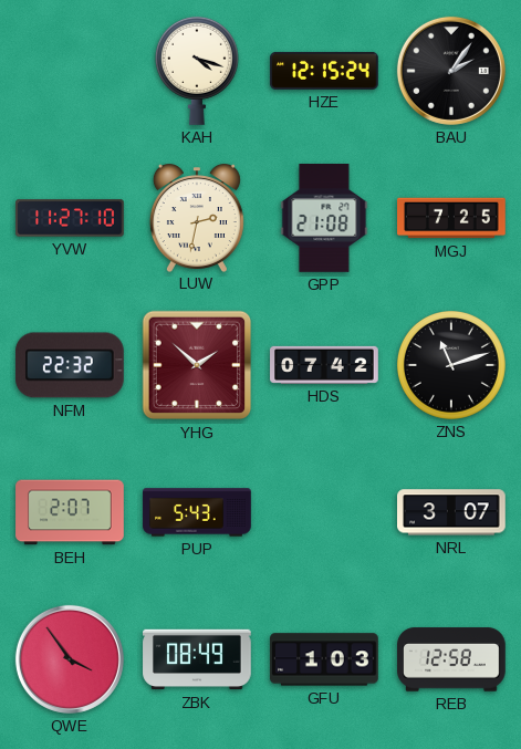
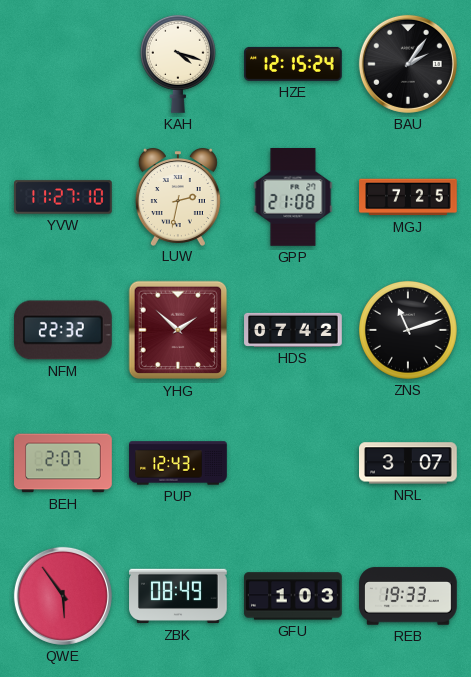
PUP: 5:43 -> 12:43
QWE: 3:54 -> 5:54
REB: 12:58 -> 19:33
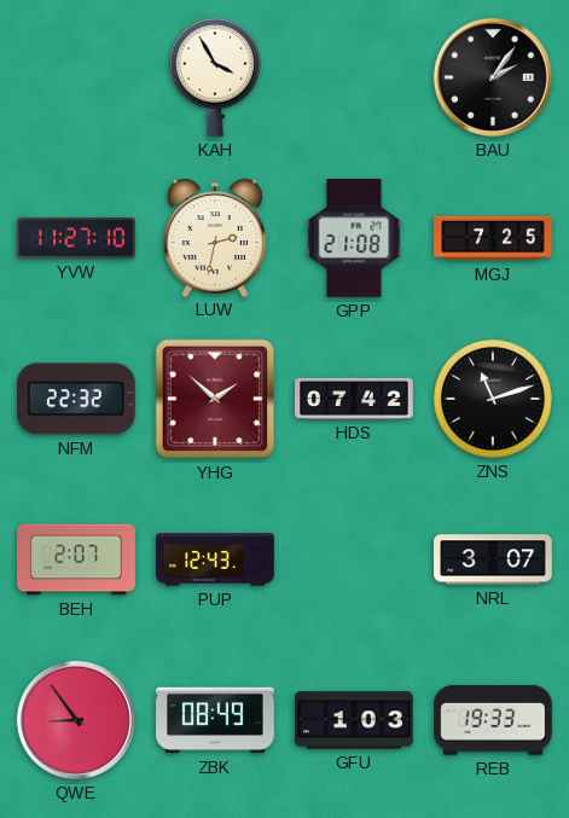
KAH: 4:18 -> 3:55
HZE: 12:15 -> none
QWE: 5:54 -> 8:54
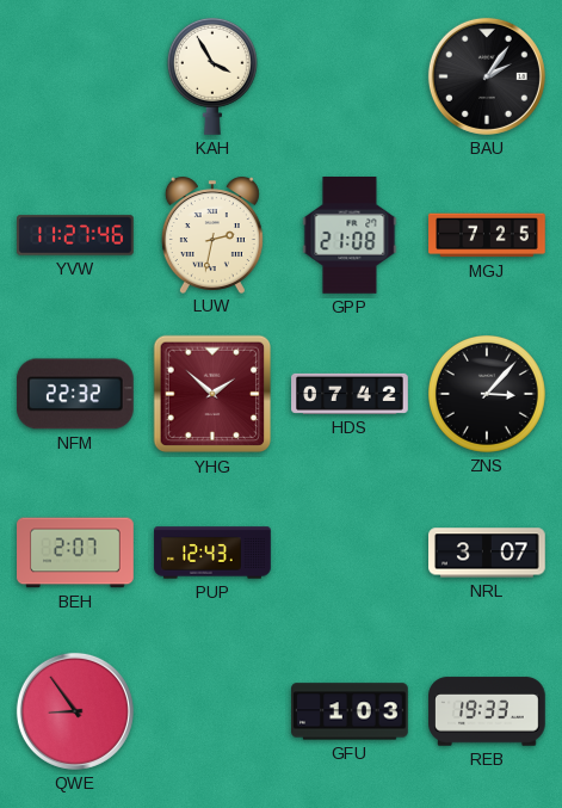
YVW: 11:27:10 -> 11:27:46
ZNS: 11:12 -> 3:07
ZBK: 08:49 -> none
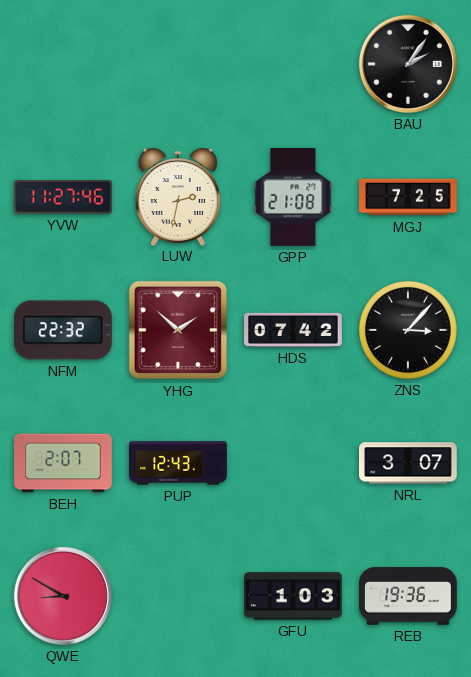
KAH: 3:55 -> none
QWE: 8:54 -> 8:50
REB: 19:33 -> 19:36
